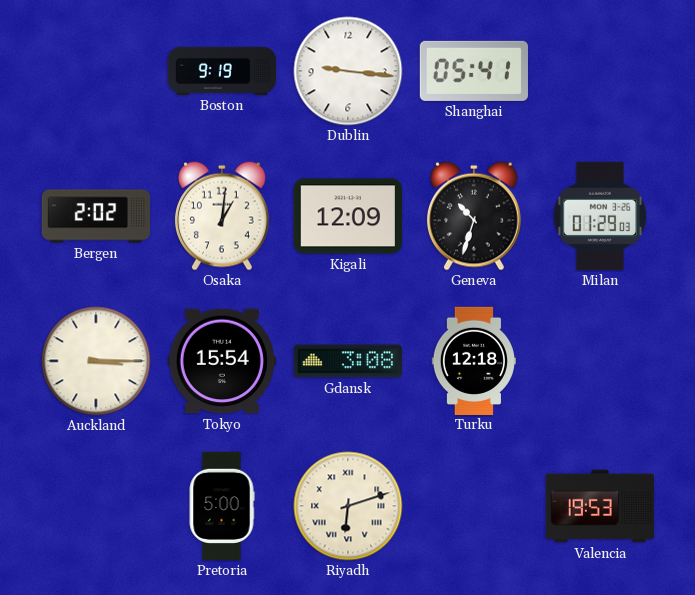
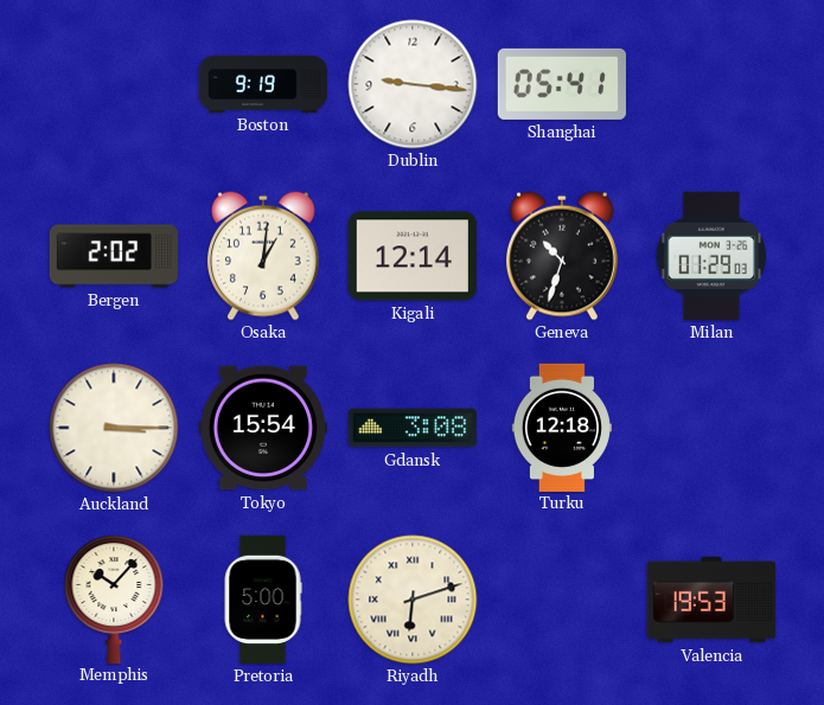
Kigali: 12:09 -> 12:14
Memphis: none -> 10:07
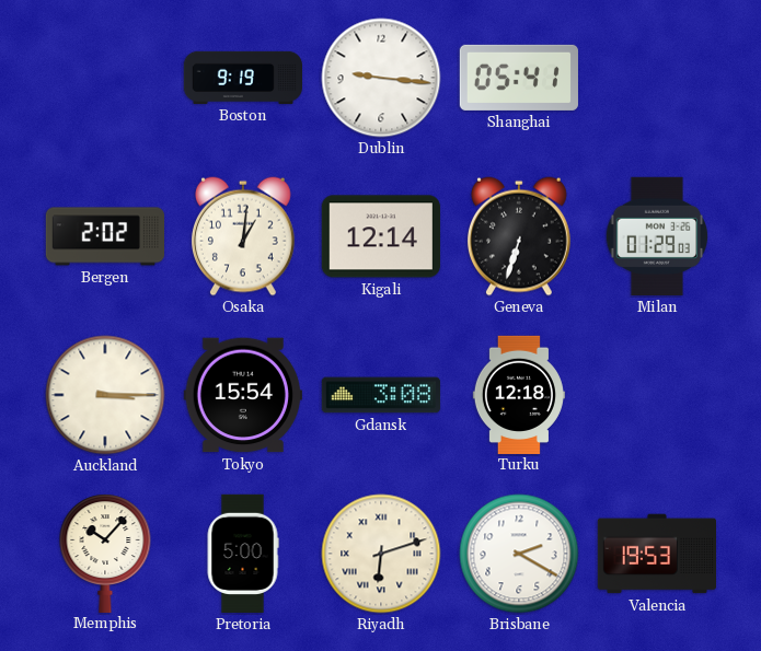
Geneva: 10:33 -> 6:33
Brisbane: none -> 2:20
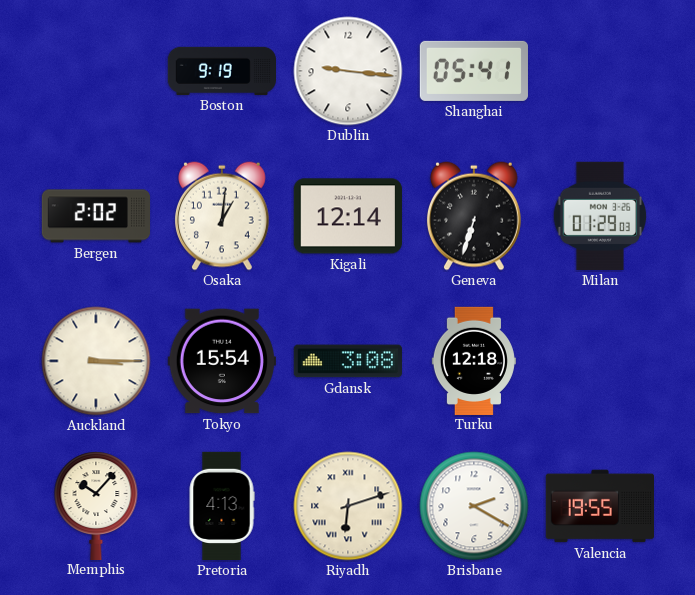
Pretoria: 5:00 -> 4:13
Valencia: 19:53 -> 19:55
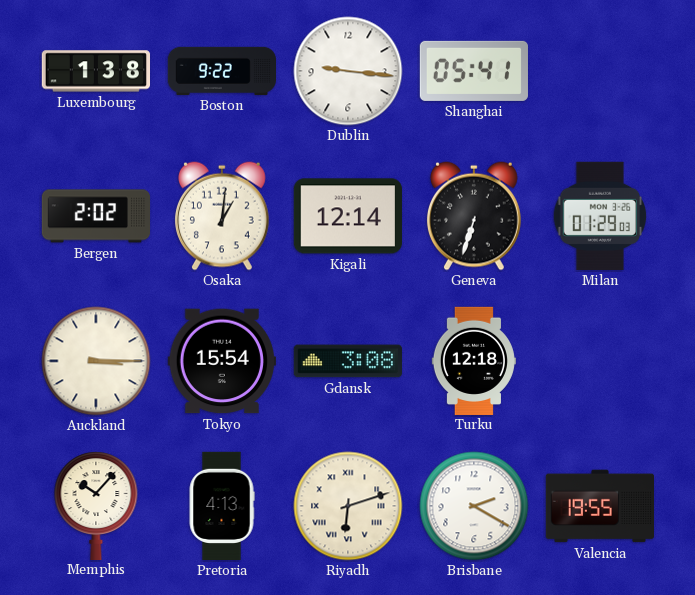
Luxembourg: none -> 1:38
Boston: 9:19 -> 9:22
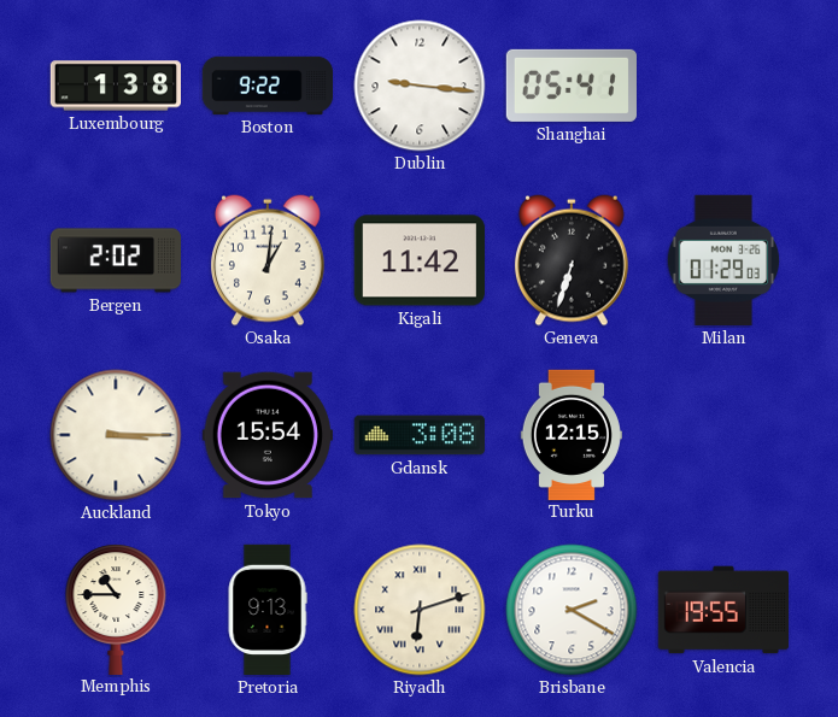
Kigali: 12:14 -> 11:42
Turku: 12:18 -> 12:15
Memphis: 10:07 -> 10:45
Pretoria: 4:13 -> 9:13
